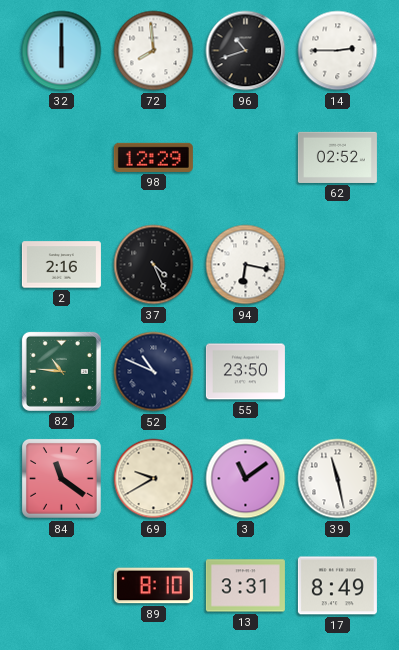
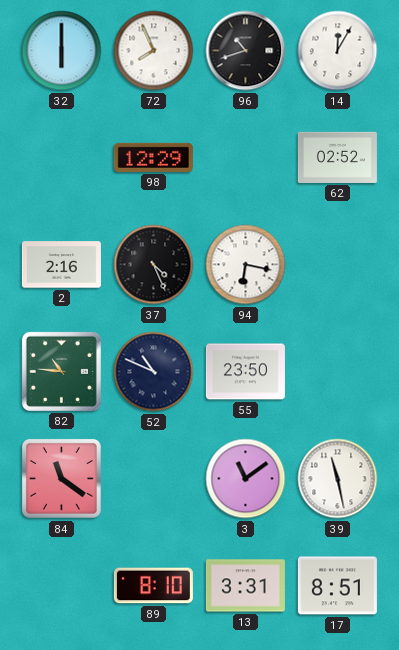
72: 7:59 -> 7:56
14: 2:45 -> 12:05
69: 9:40 -> none
17: 8:49 -> 8:51
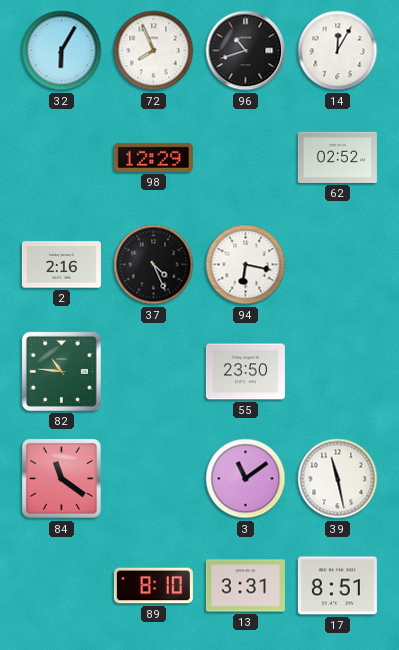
32: 6:00 -> 6:05
52: 10:49 -> none
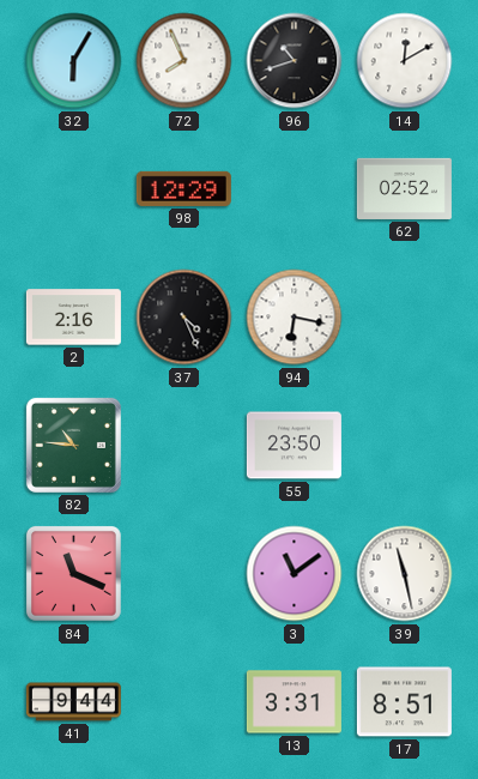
14: 12:05 -> 12:10
84: 11:21 -> 11:19
41: none -> 9:44
89: 8:10 -> none
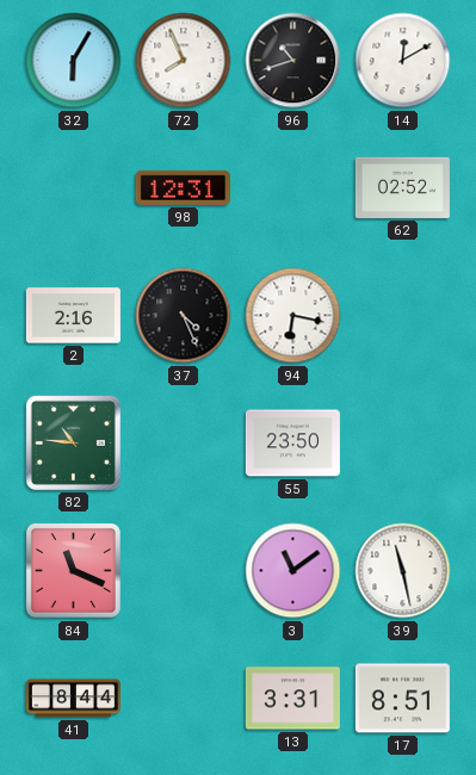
98: 12:29 -> 12:31
41: 9:44 -> 8:44
